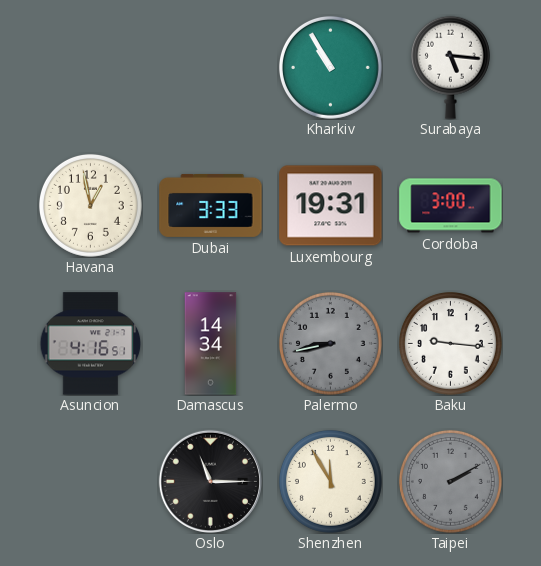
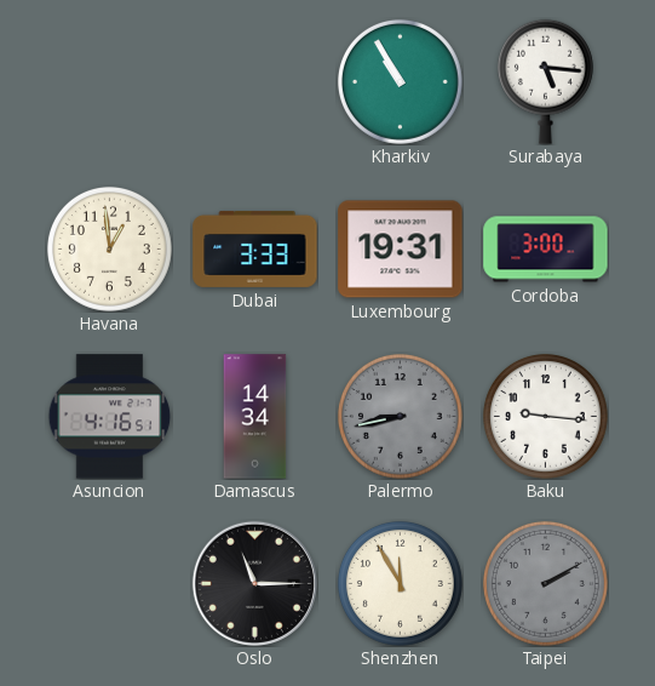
Havana: 12:58 -> 12:59
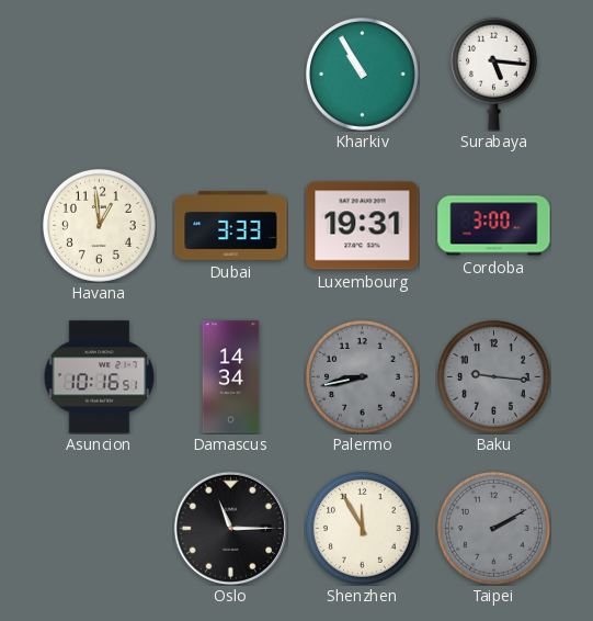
Asuncion: 4:16 -> 10:16
Baku dial: white -> grey
